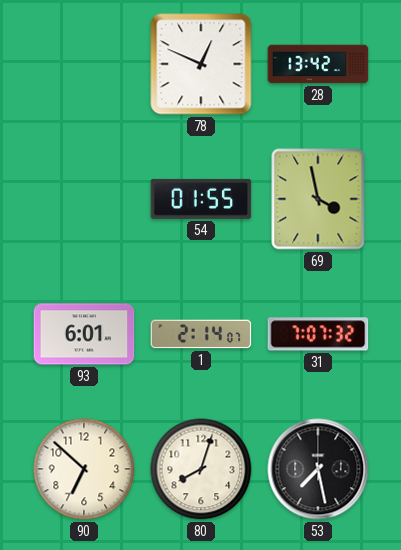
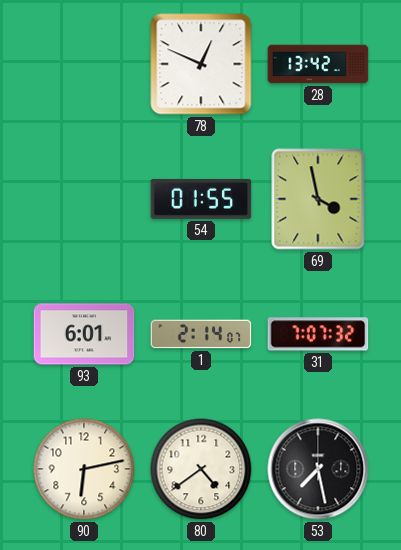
90: 6:52 -> 6:13
80: 8:03 -> 4:39
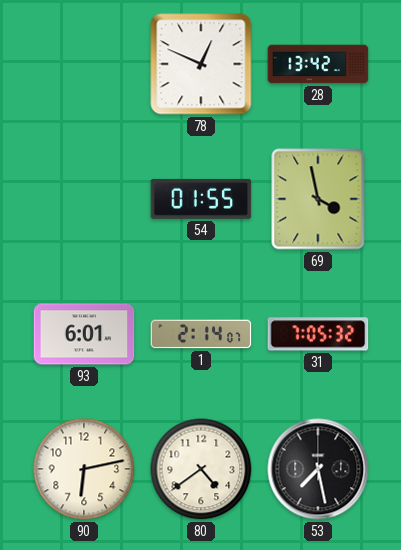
31: 7:07 -> 7:05
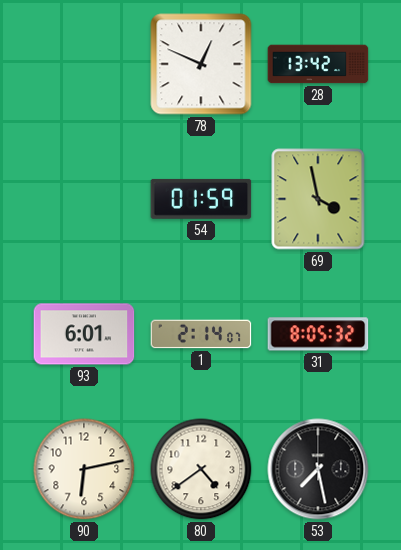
54: 01:55 -> 01:59
31: 7:05 -> 8:05
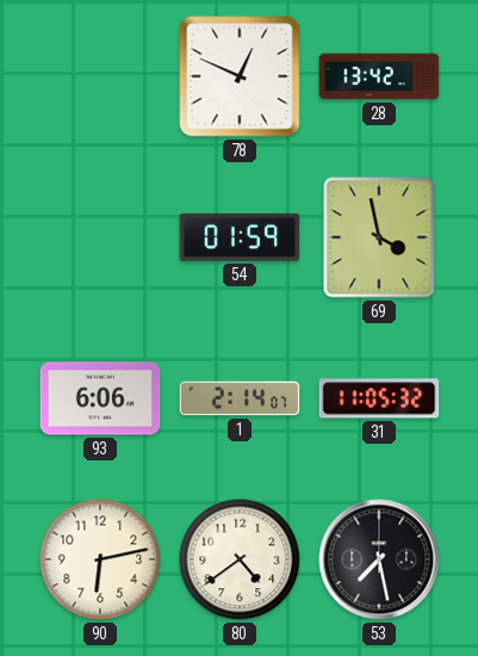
93: 6:01 -> 6:06
31: 8:05 -> 11:05
